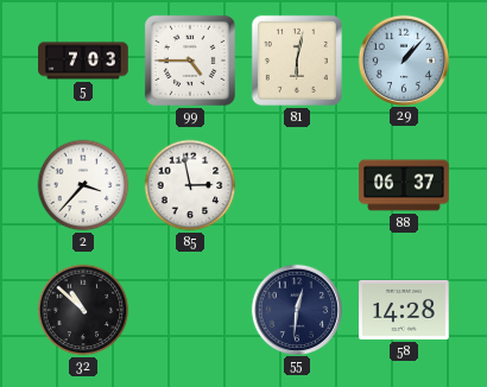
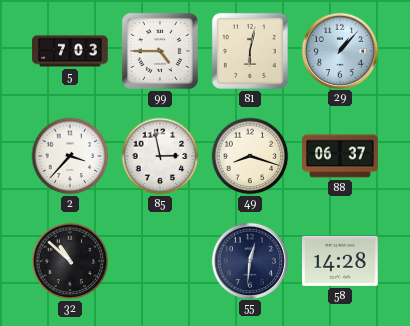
49: none -> 8:18
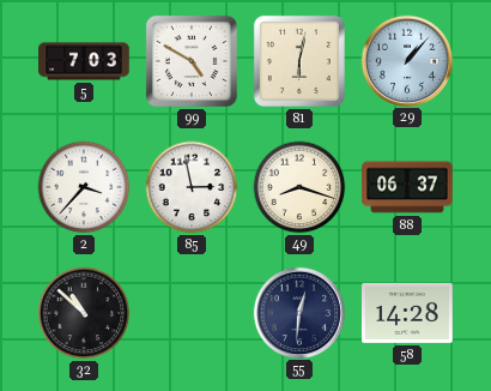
99: 4:45 -> 4:50
